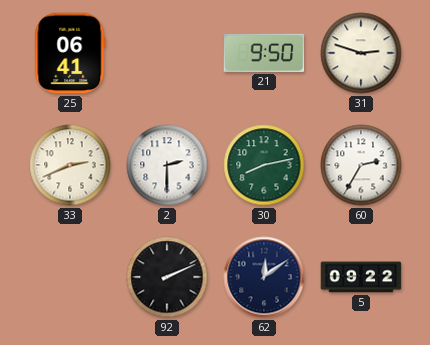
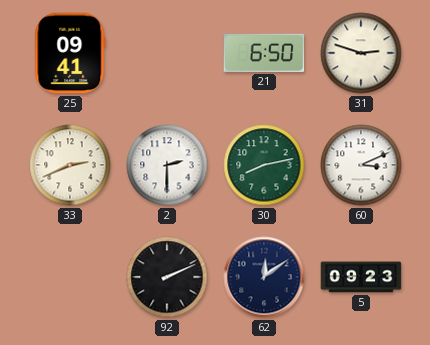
25: 06:41 -> 09:41
21: 9:50 -> 6:50
60: 2:35 -> 3:11
5: 09:22 -> 09:23
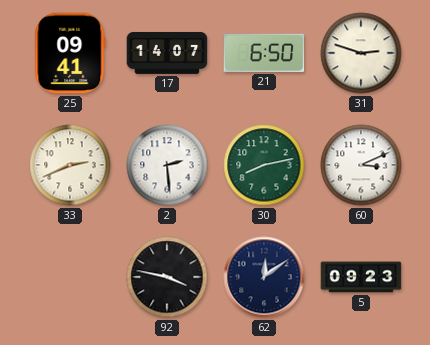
17: none -> 14:07
2: 2:30 -> 2:29
92: 2:11 -> 3:47
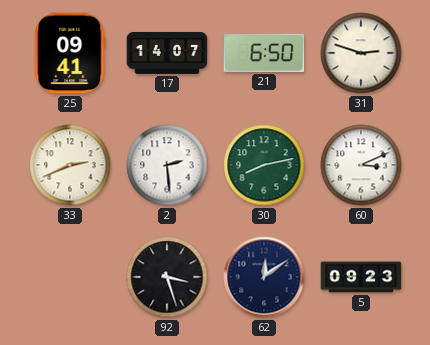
92: 3:47 -> 3:27
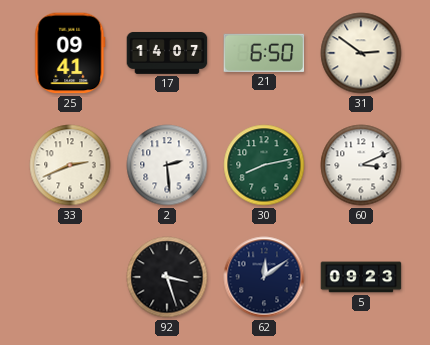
31: 2:48 -> 2:51
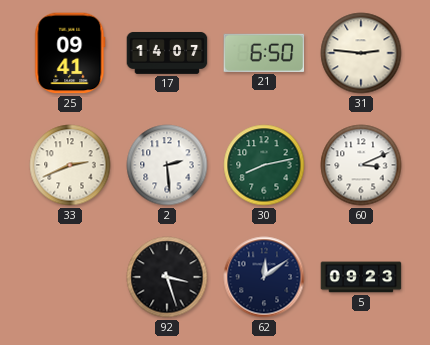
31: 2:51 -> 2:46
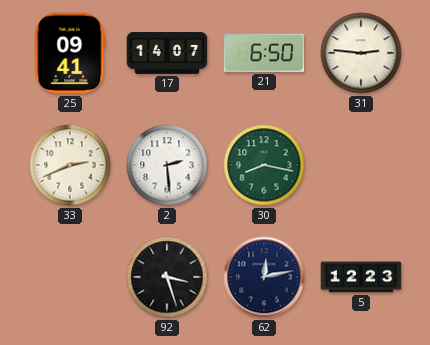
30: 8:13 -> 8:17
60: 3:11 -> none
62: 12:09 -> 12:13
5: 09:23 -> 12:23
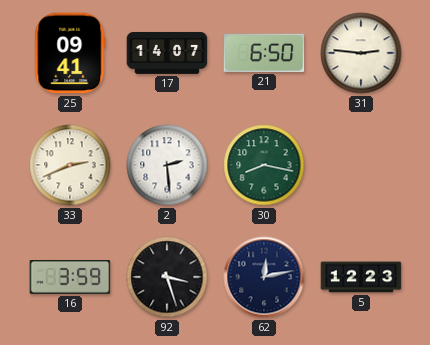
16: none -> 3:59
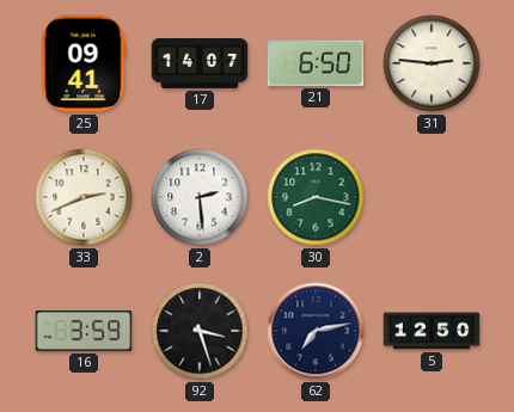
62: 12:13 -> 7:13
5: 12:23 -> 12:50
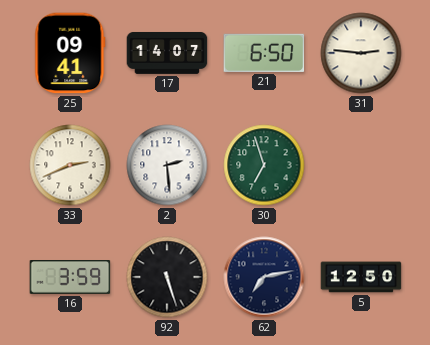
30: 8:17 -> 6:57
92: 3:27 -> 5:27
